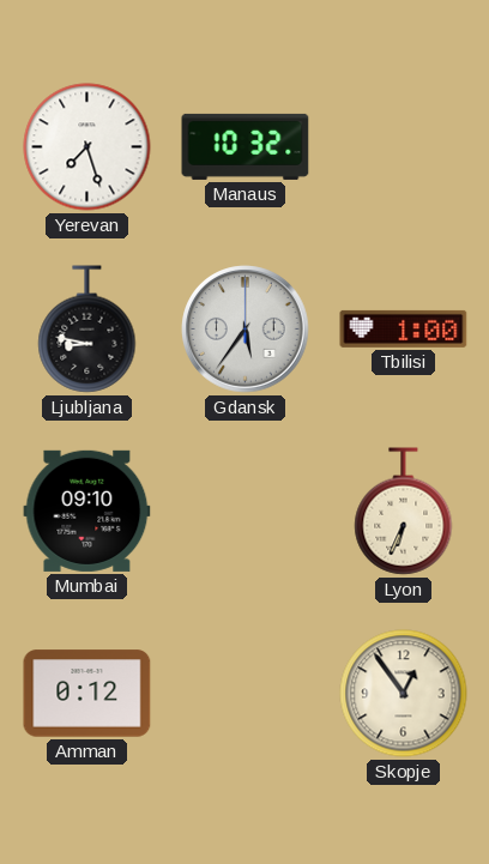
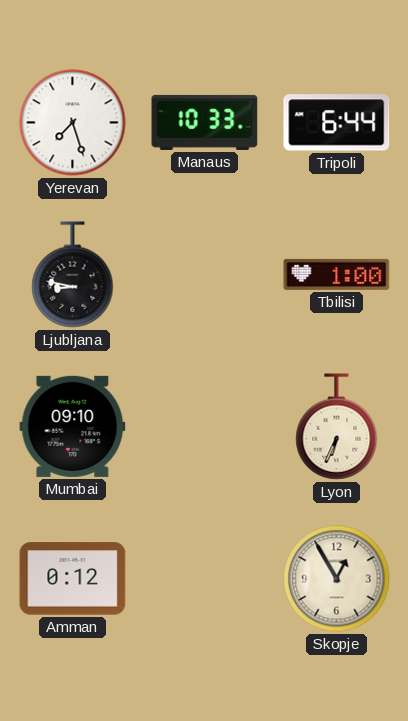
Manaus: 10:32 -> 10:33
Tripoli: none -> 6:44
Gdansk: 5:36 -> none
Skopje: 12:54 -> 12:55
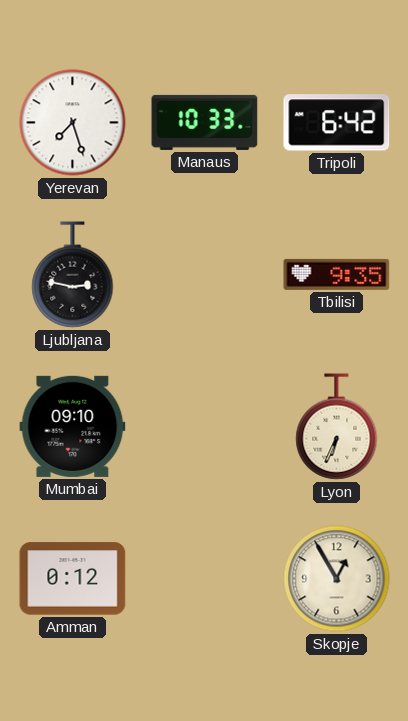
Tripoli: 6:44 -> 6:42
Ljubljana: 8:47 -> 2:47
Tbilisi: 1:00 -> 9:35
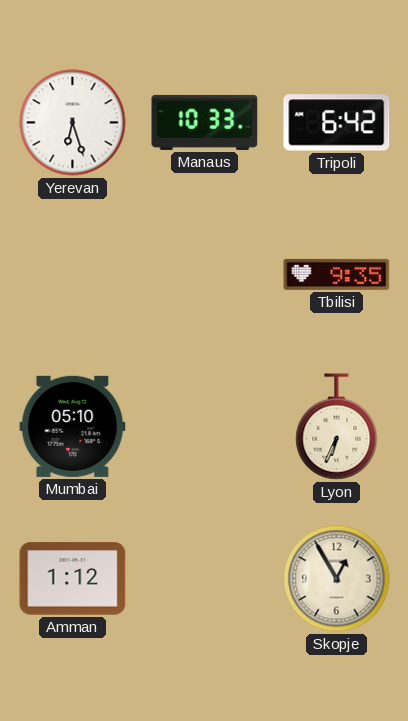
Yerevan: 7:27 -> 6:27
Ljubljana: 2:47 -> none
Mumbai: 09:10 -> 05:10
Amman: 0:12 -> 1:12
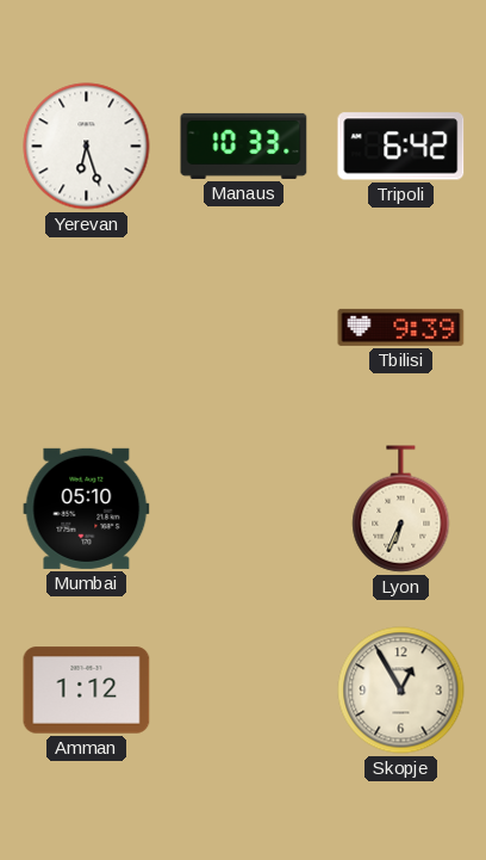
Tbilisi: 9:35 -> 9:39
